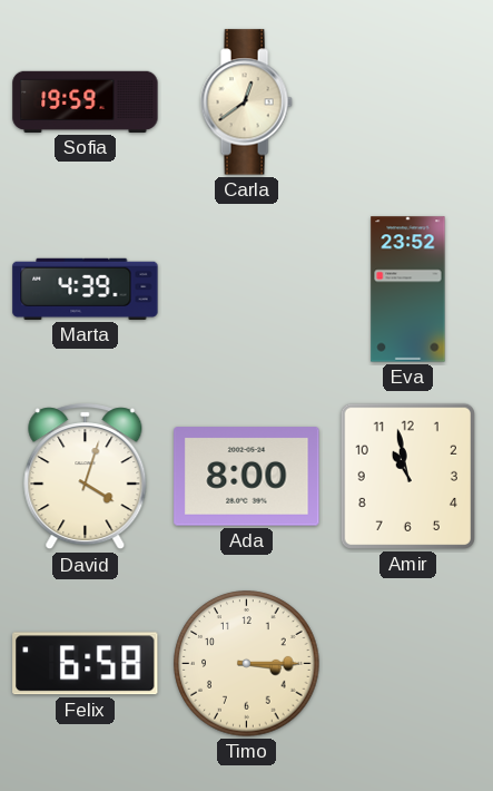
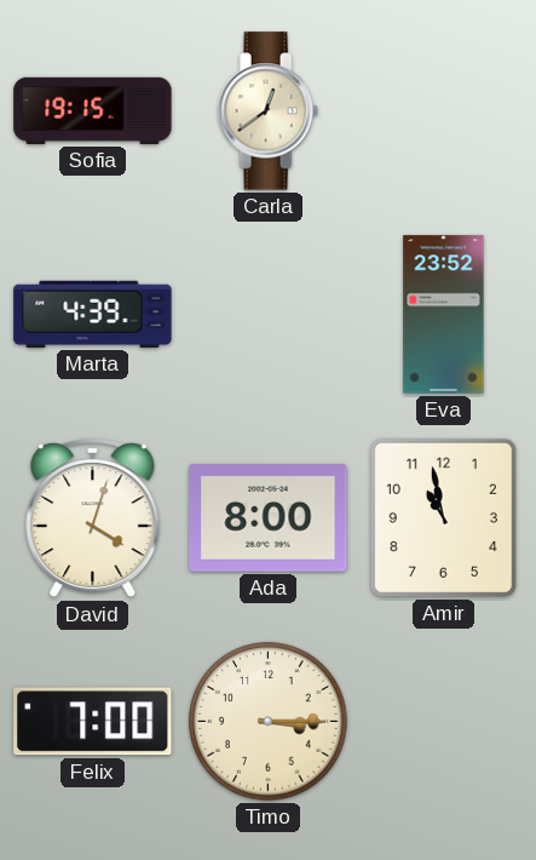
Sofia: 19:59 -> 19:15
Felix: 6:58 -> 7:00
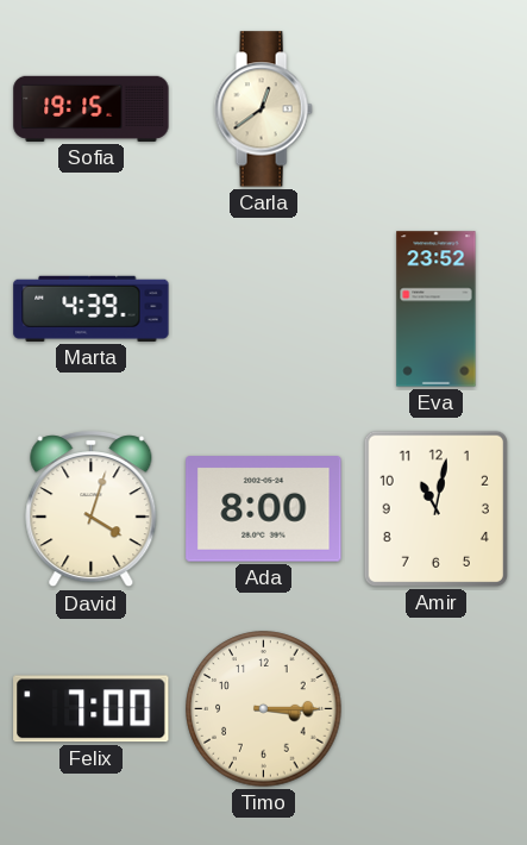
Amir: 10:58 -> 11:02
